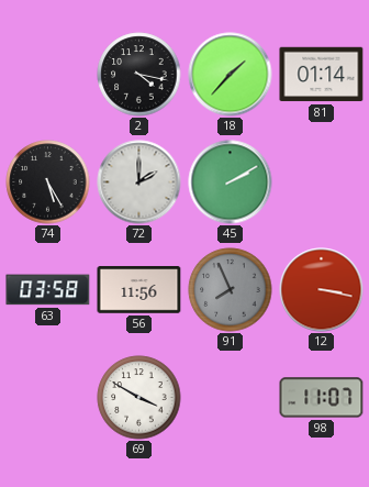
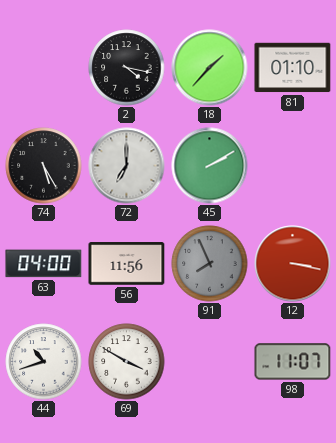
81: 01:14 -> 01:10
72: 2:00 -> 7:00
63: 03:58 -> 04:00
44: none -> 10:42
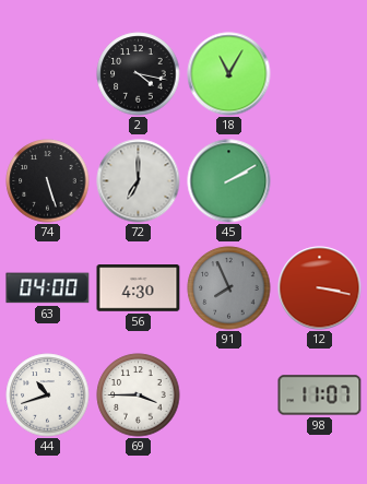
18: 1:37 -> 11:05
81: 01:10 -> none
74: 5:25 -> 5:27
56: 11:56 -> 4:30
69: 3:50 -> 3:45
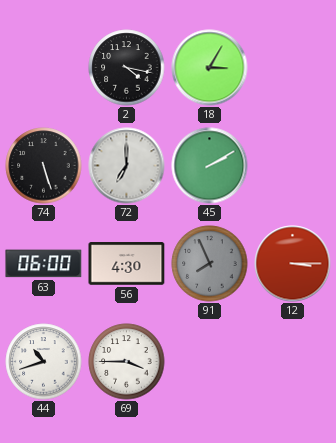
18: 11:05 -> 3:05
63: 04:00 -> 06:00
12: 3:17 -> 3:15
98: 11:07 -> none
